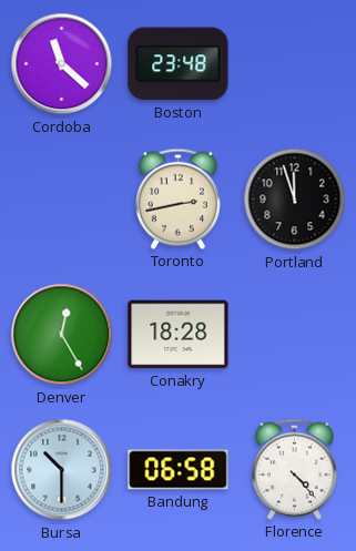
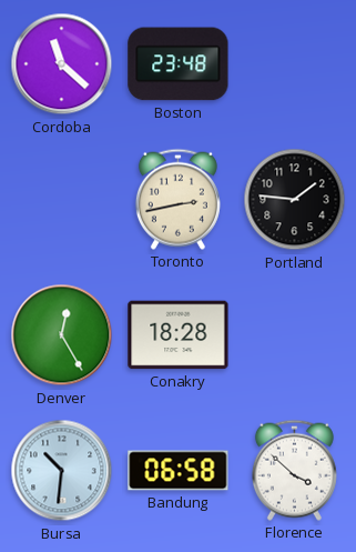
Portland: 11:57 -> 1:46
Bursa: 10:30 -> 10:31
Florence: 4:23 -> 3:52
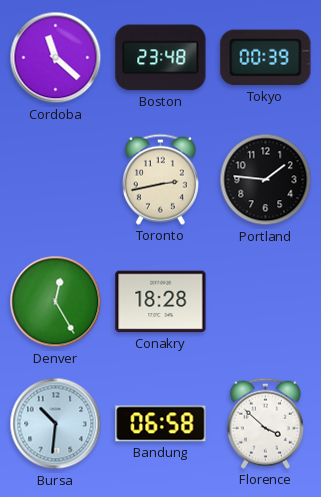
Tokyo: none -> 00:39
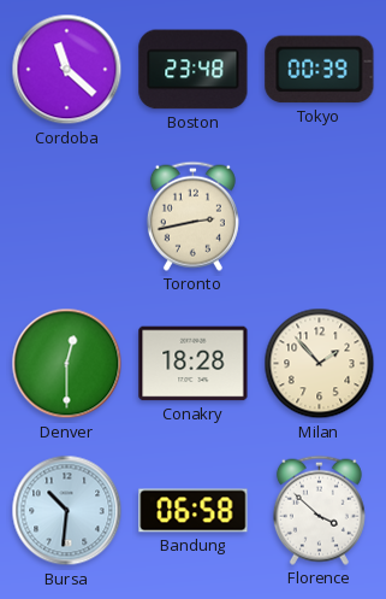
Portland: 1:46 -> none
Denver: 12:25 -> 12:30
Milan: none -> 1:53
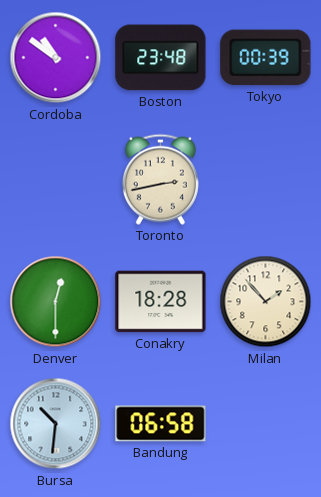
Cordoba: 11:22 -> 10:51
Florence: 3:52 -> none
